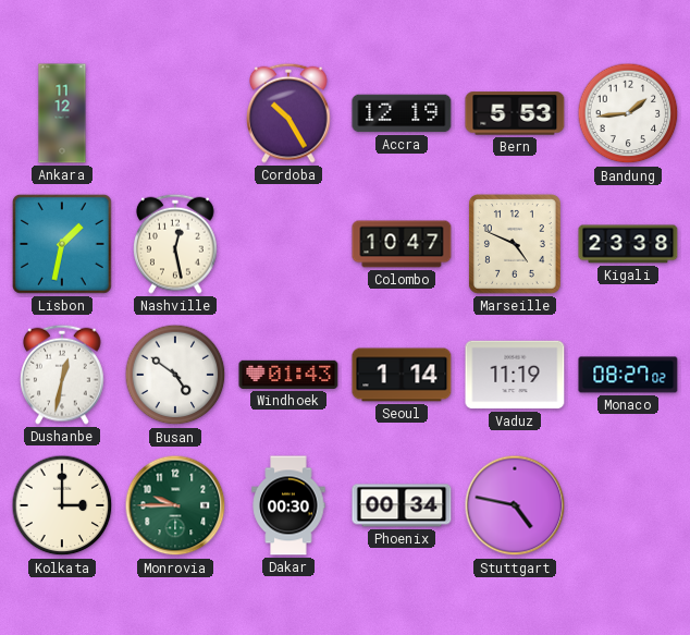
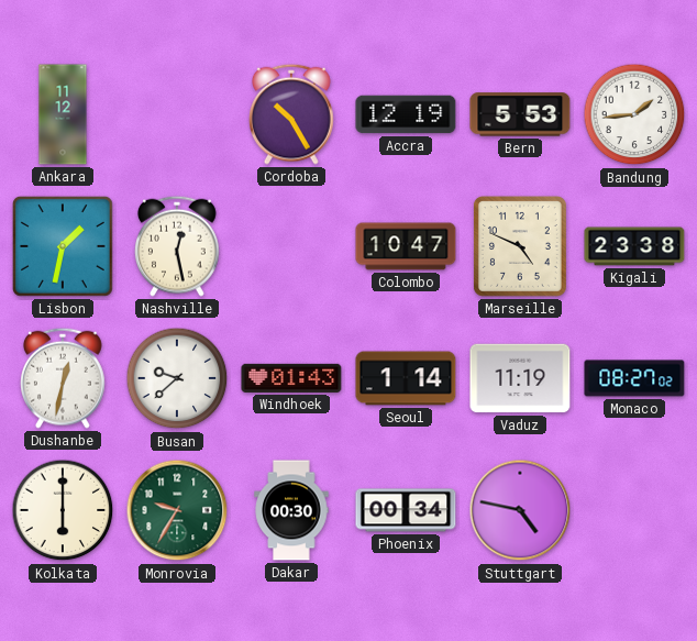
Busan: 4:51 -> 9:38
Kolkata: 3:00 -> 6:00
Monrovia: 9:45 -> 9:35
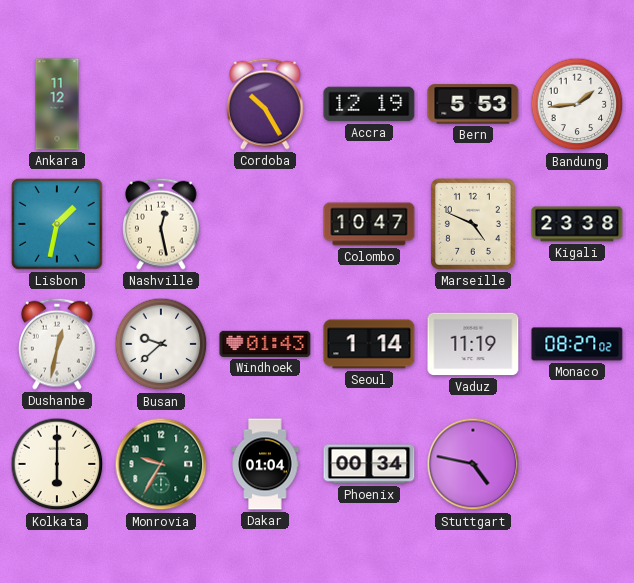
Dakar: 00:30 -> 01:04
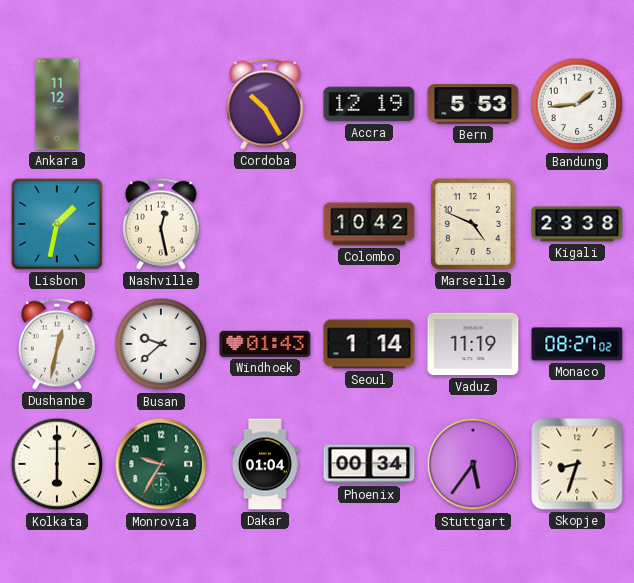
Colombo: 10:47 -> 10:42
Stuttgart: 4:47 -> 5:36
Skopje: none -> 8:33
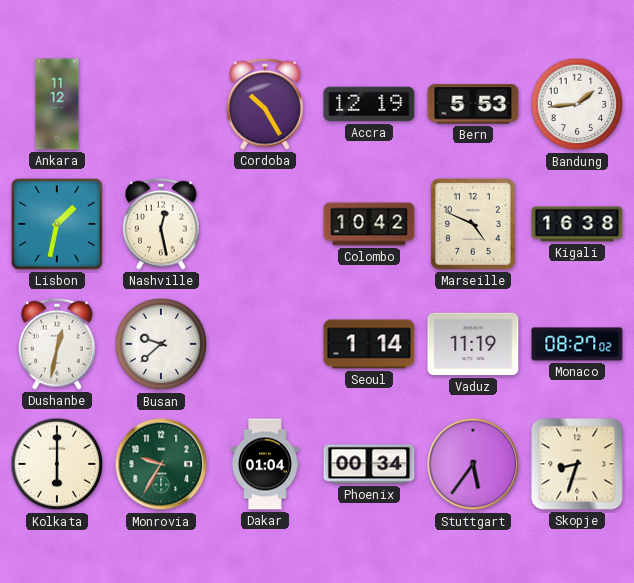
Kigali: 23:38 -> 16:38
Windhoek: 01:43 -> none
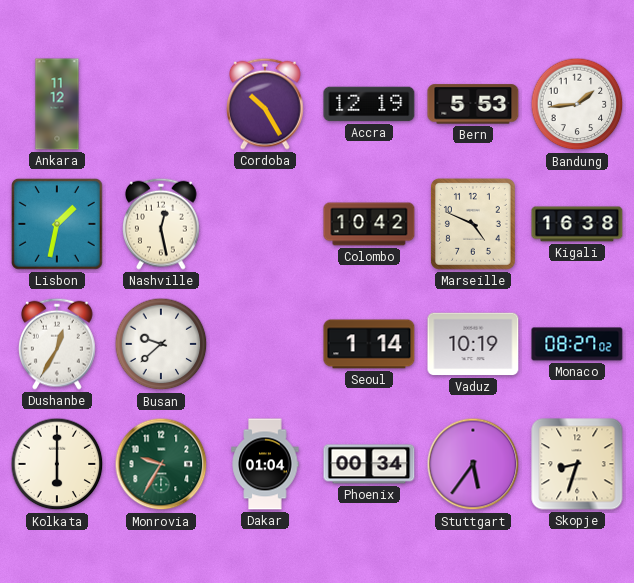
Dushanbe: 12:32 -> 12:35
Vaduz: 11:19 -> 10:19
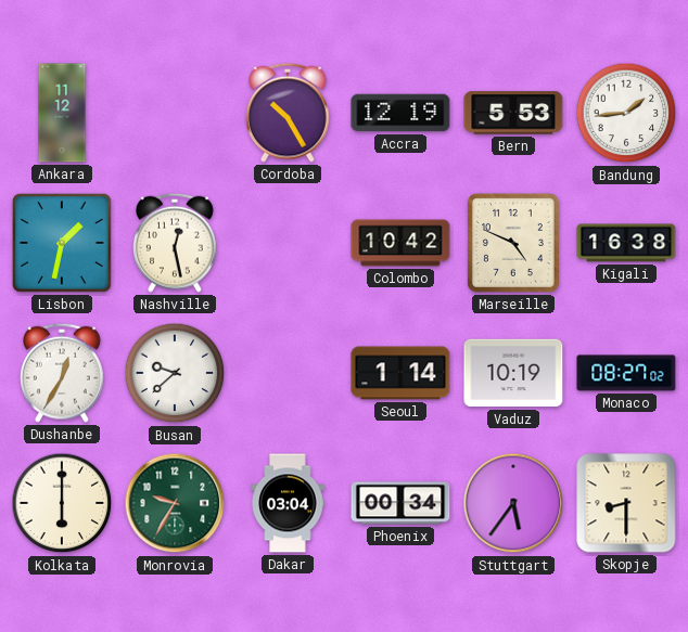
Dakar: 01:04 -> 03:04
Skopje: 8:33 -> 8:30
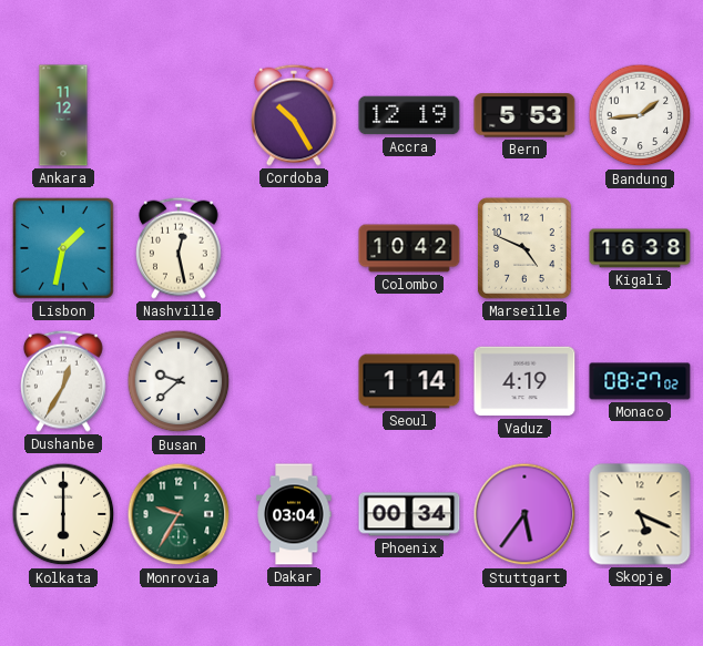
Vaduz: 10:19 -> 4:19
Skopje: 8:30 -> 5:19
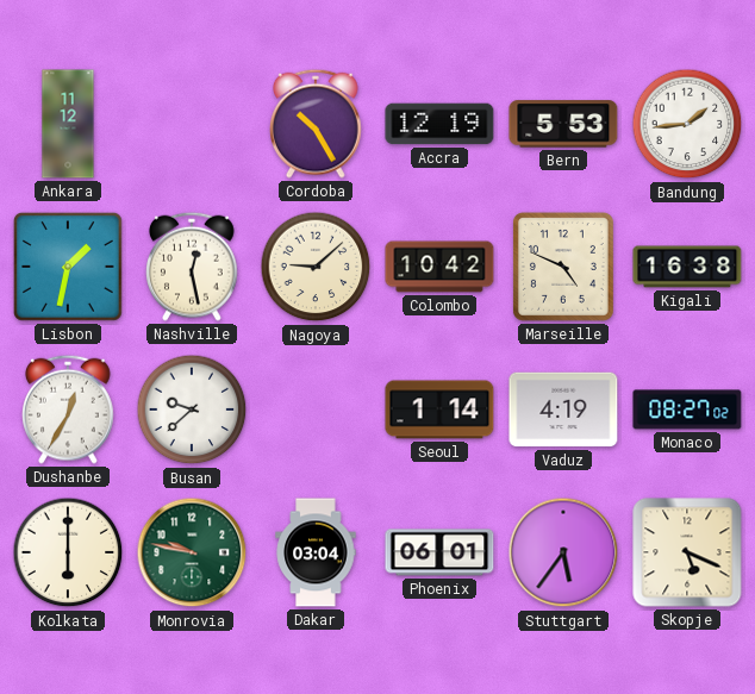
Nagoya: none -> 9:08
Monrovia: 9:35 -> 9:47
Phoenix: 00:34 -> 06:01
